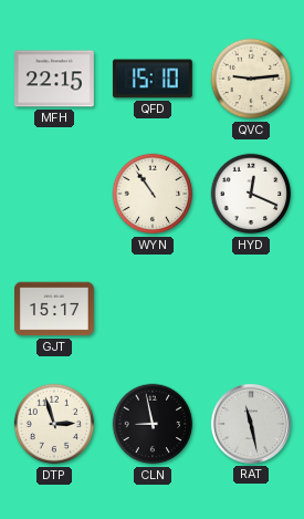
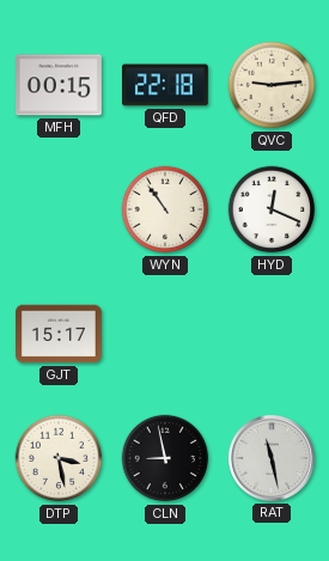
MFH: 22:15 -> 00:15
QFD: 15:10 -> 22:18
DTP: 2:57 -> 3:28
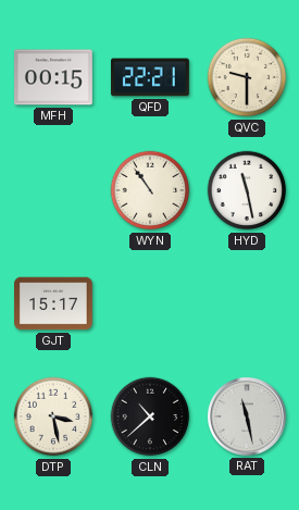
QFD: 22:18 -> 22:21
QVC: 9:14 -> 9:30
HYD: 12:19 -> 11:28
CLN: 8:58 -> 10:38
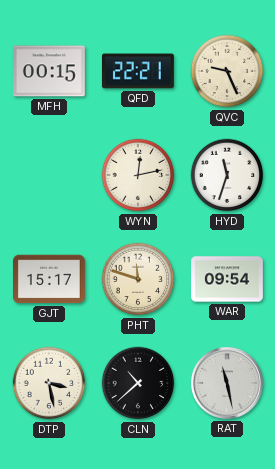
QVC: 9:30 -> 9:26
WYN: 10:54 -> 12:13
HYD: 11:28 -> 11:33
PHT: none -> 11:48
WAR: none -> 09:54
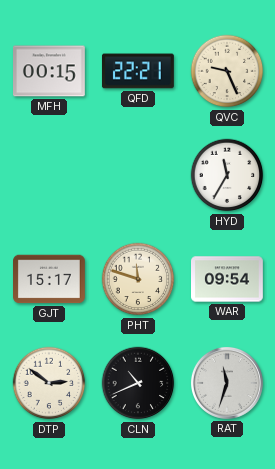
WYN: 12:13 -> none
HYD: 11:33 -> 11:35
DTP: 3:28 -> 2:51
CLN: 10:38 -> 10:41
RAT: 11:28 -> 11:33
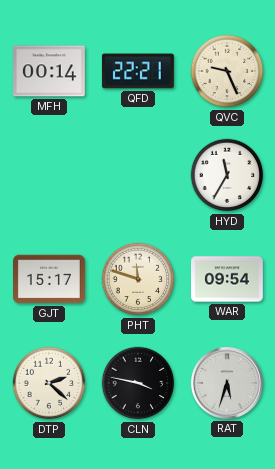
MFH: 00:15 -> 00:14
DTP: 2:51 -> 2:22
CLN: 10:41 -> 3:47
RAT: 11:33 -> 5:33
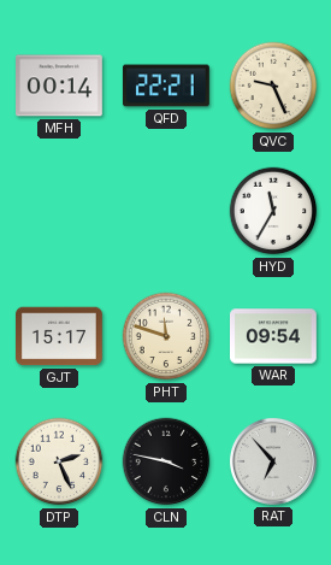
DTP: 2:22 -> 2:26
RAT: 5:33 -> 6:53
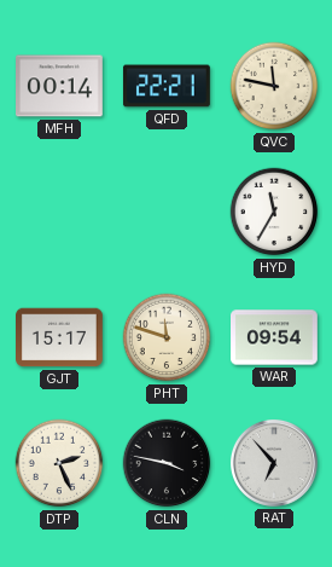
QVC: 9:26 -> 11:47
